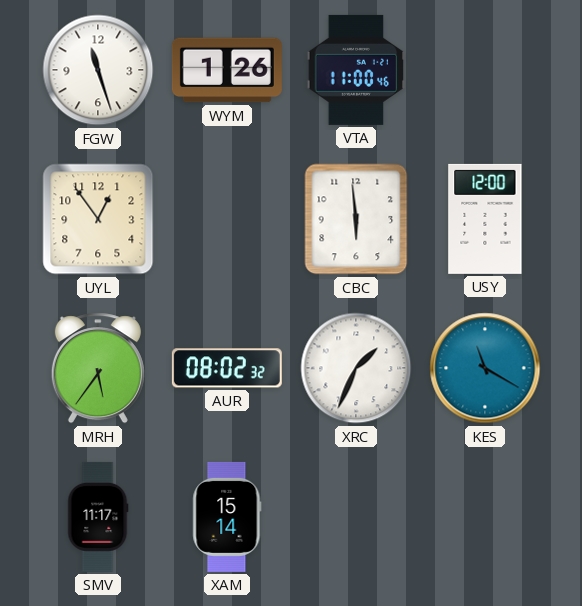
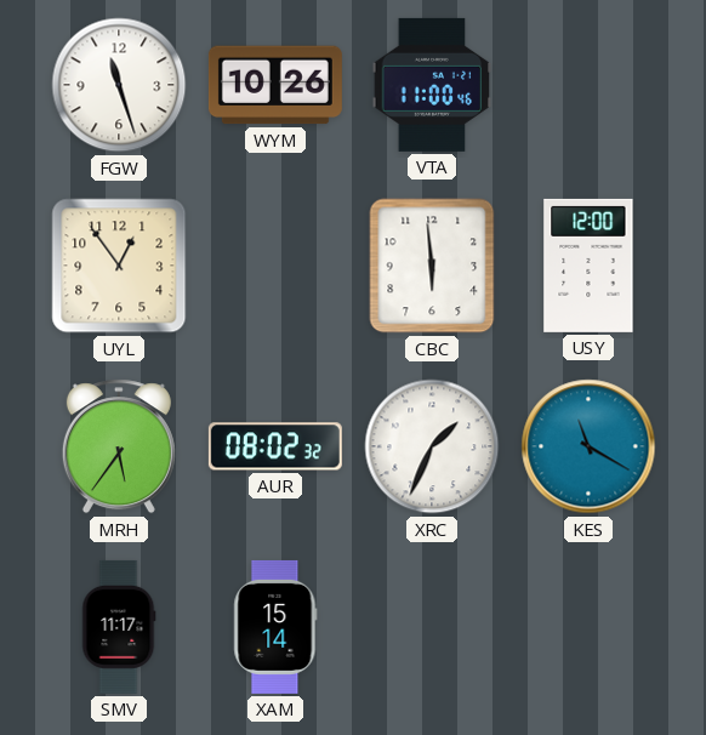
WYM: 1:26 -> 10:26
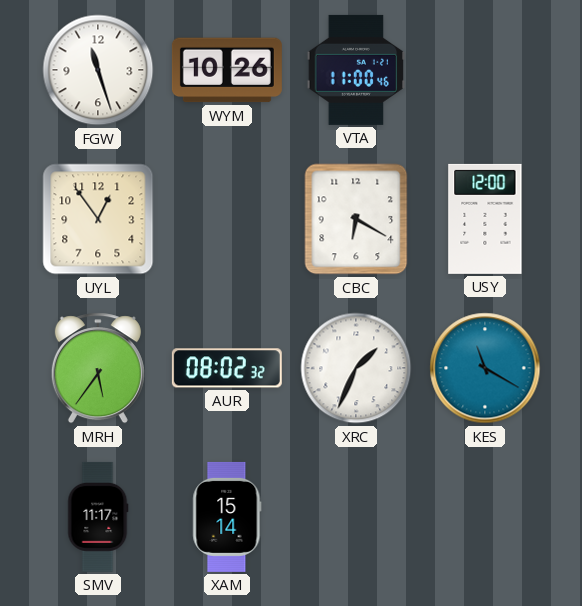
CBC: 5:59 -> 6:20
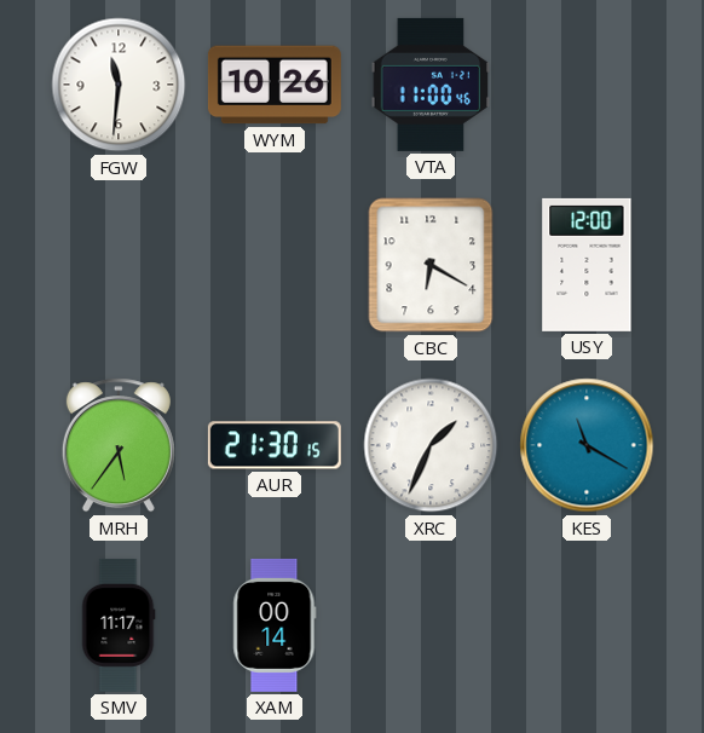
FGW: 11:27 -> 11:31
UYL: 12:54 -> none
AUR: 08:02 -> 21:30
XAM: 15:14 -> 00:14
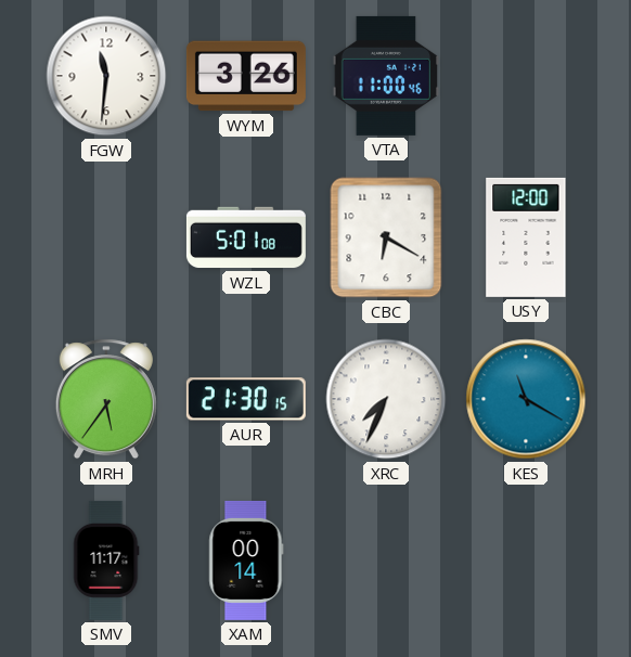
WYM: 10:26 -> 3:26
WZL: none -> 5:01
XRC: 1:34 -> 7:34
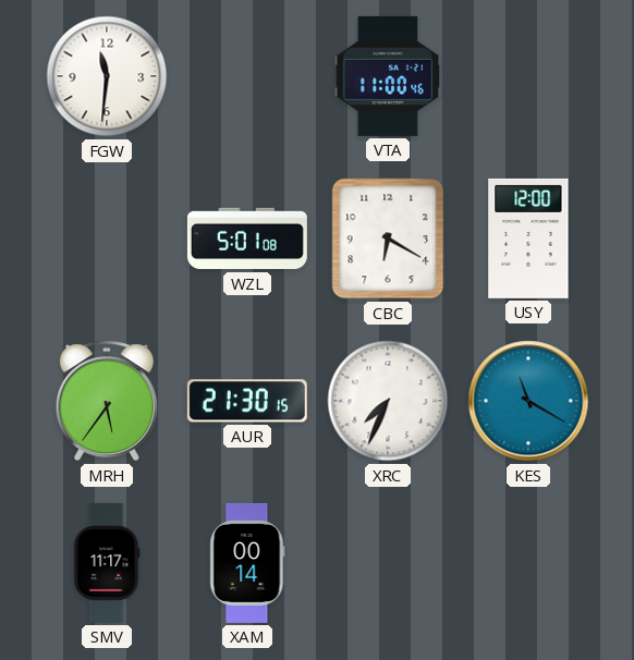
WYM: 3:26 -> none
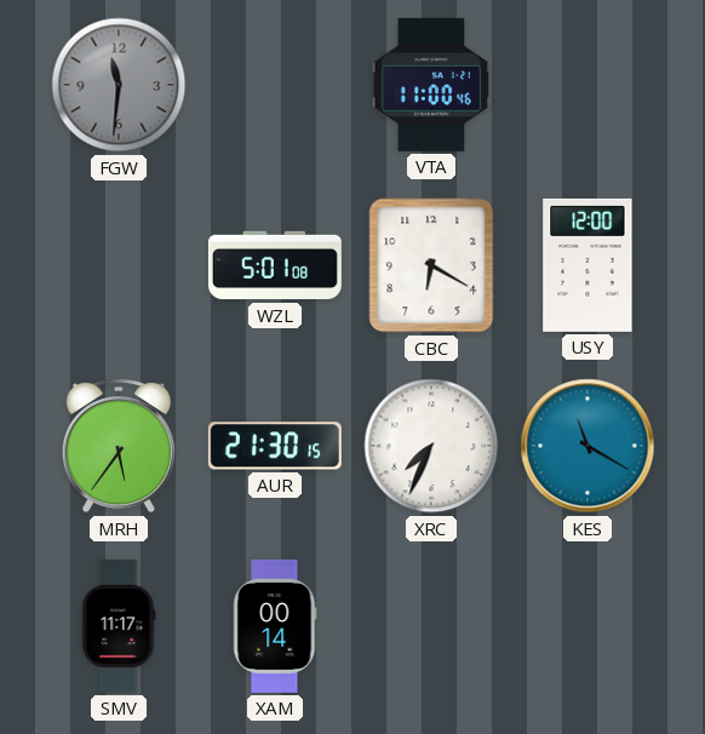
FGW dial: white -> grey
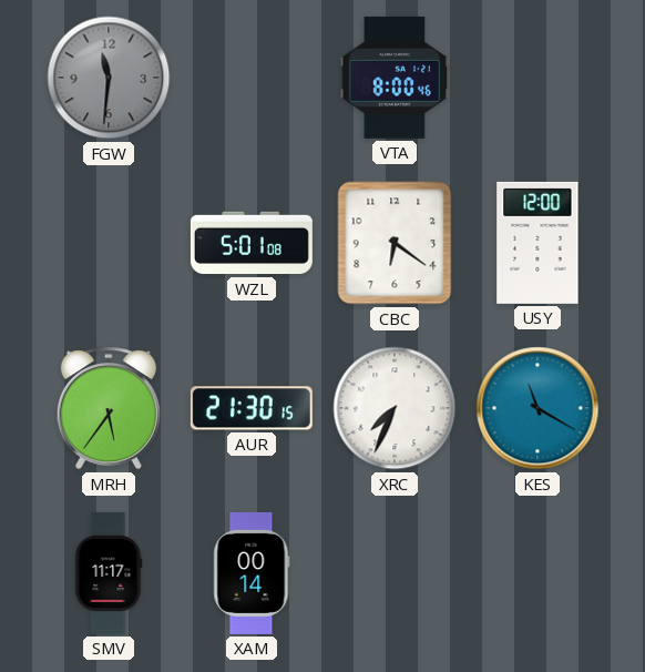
VTA: 11:00 -> 8:00
CBC: 6:20 -> 6:21
